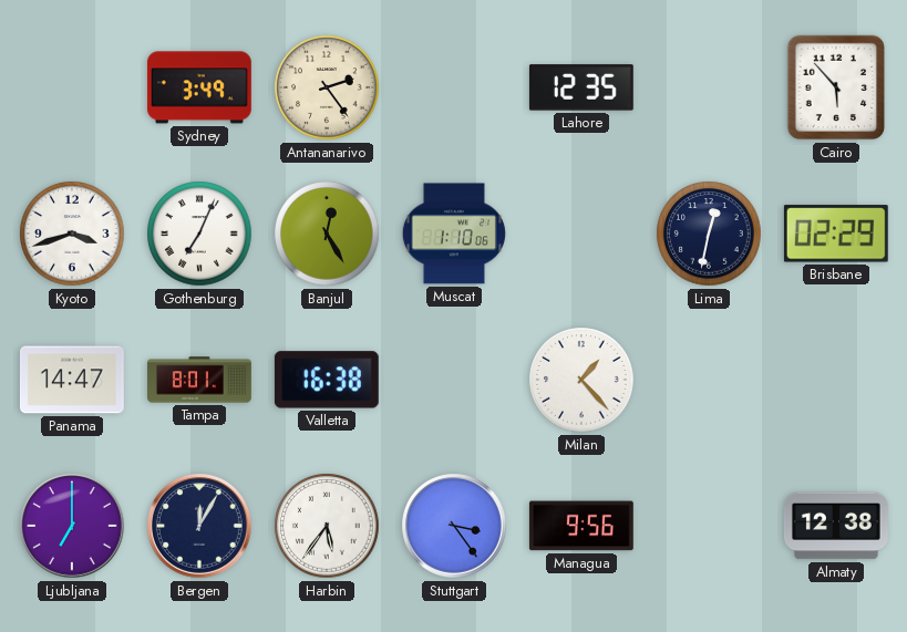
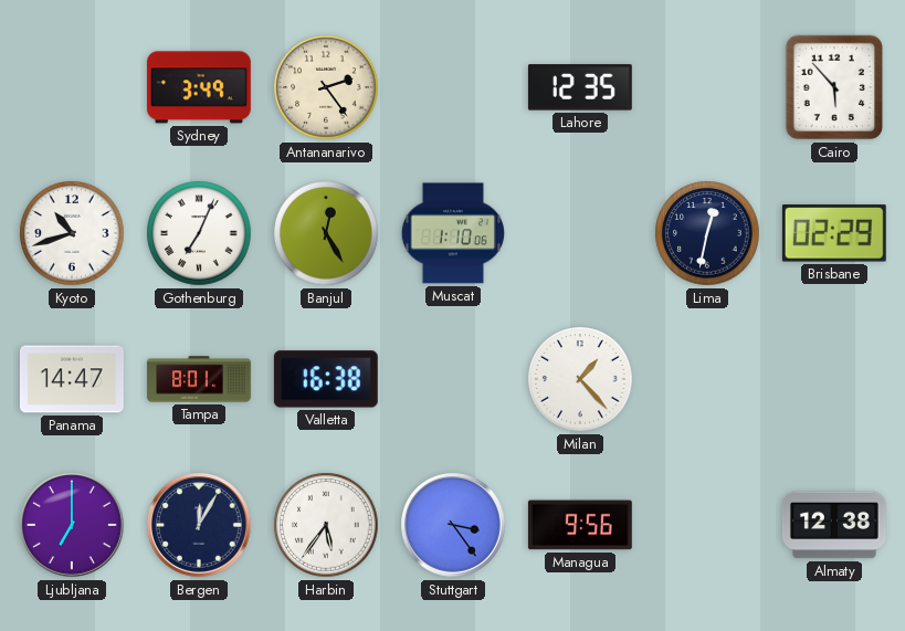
Kyoto: 3:42 -> 10:42
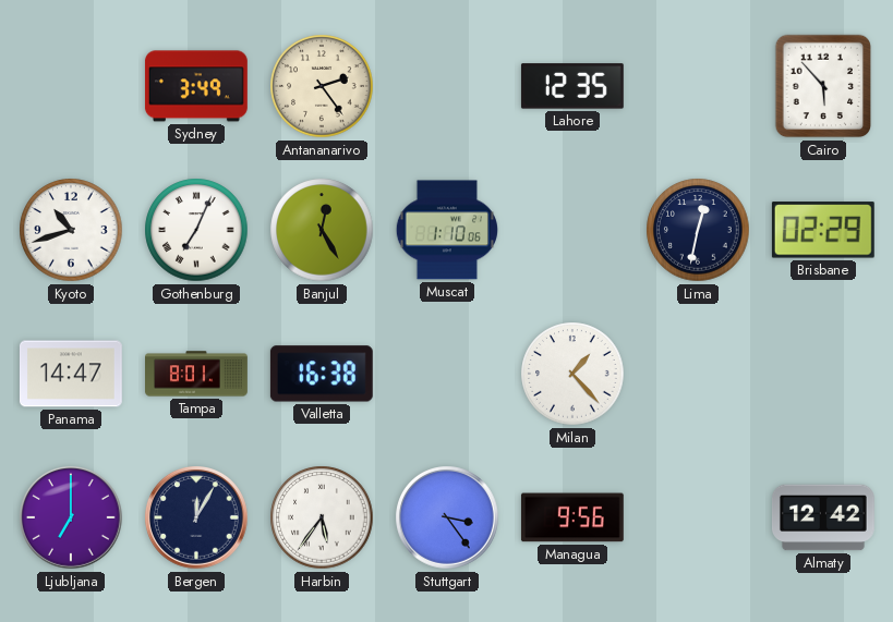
Almaty: 12:38 -> 12:42
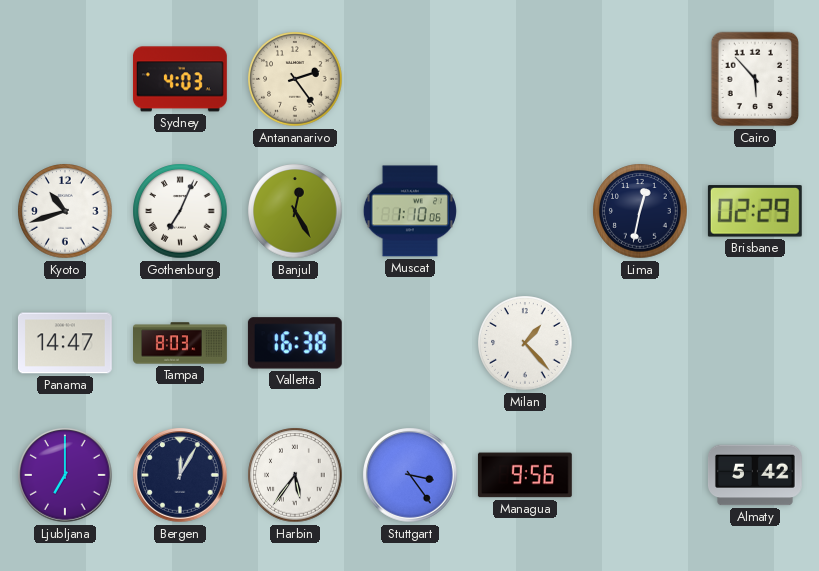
Sydney: 3:49 -> 4:03
Lahore: 12:35 -> none
Tampa: 8:01 -> 8:03
Almaty: 12:42 -> 5:42
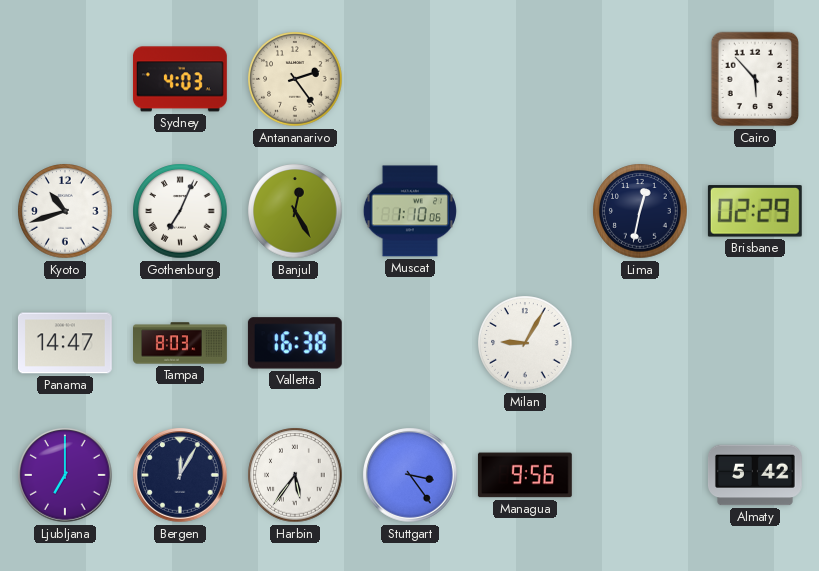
Milan: 1:23 -> 9:05
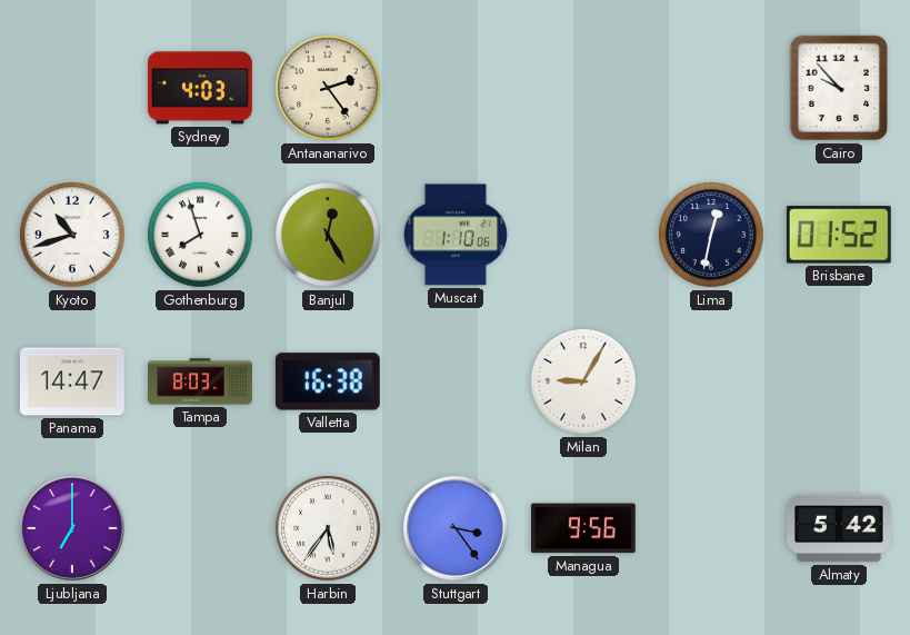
Cairo: 5:53 -> 9:53
Gothenburg: 7:04 -> 7:57
Brisbane: 02:29 -> 01:52
Bergen: 12:05 -> none
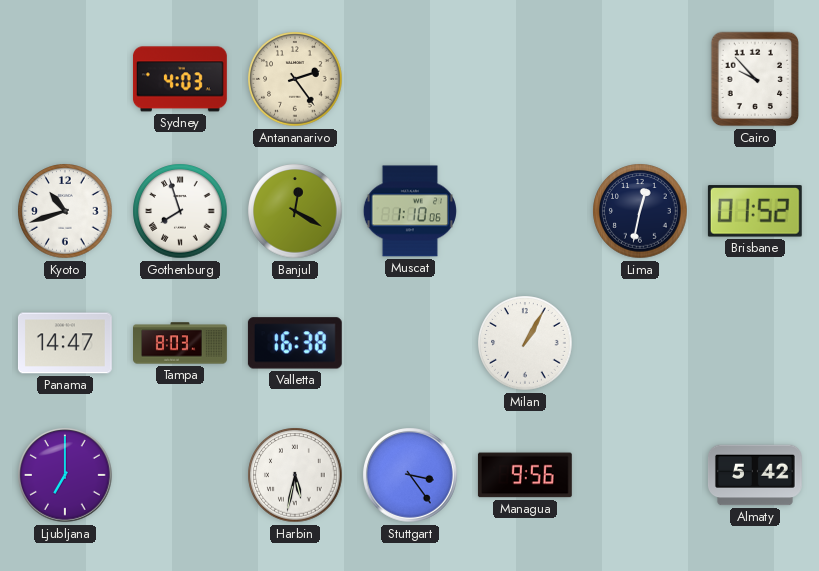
Banjul: 12:25 -> 12:20
Milan: 9:05 -> 1:05
Harbin: 5:36 -> 5:32
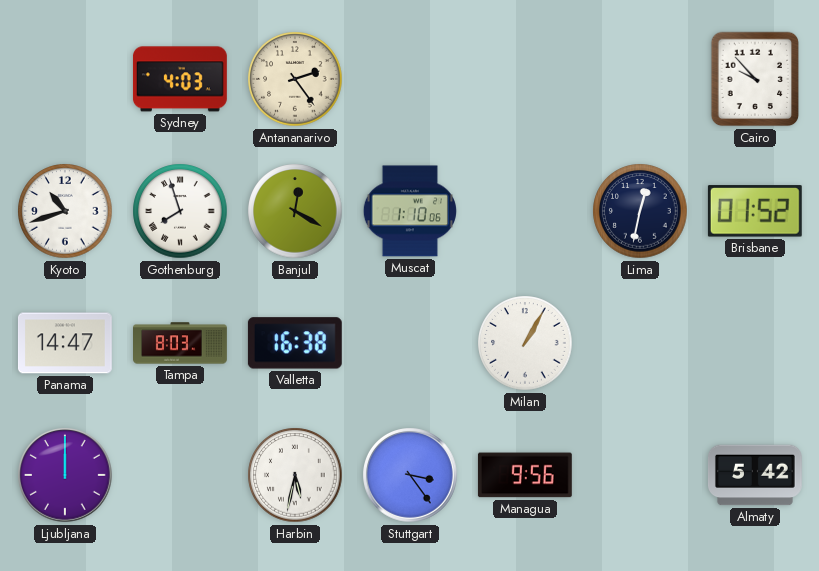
Ljubljana: 7:00 -> 12:00
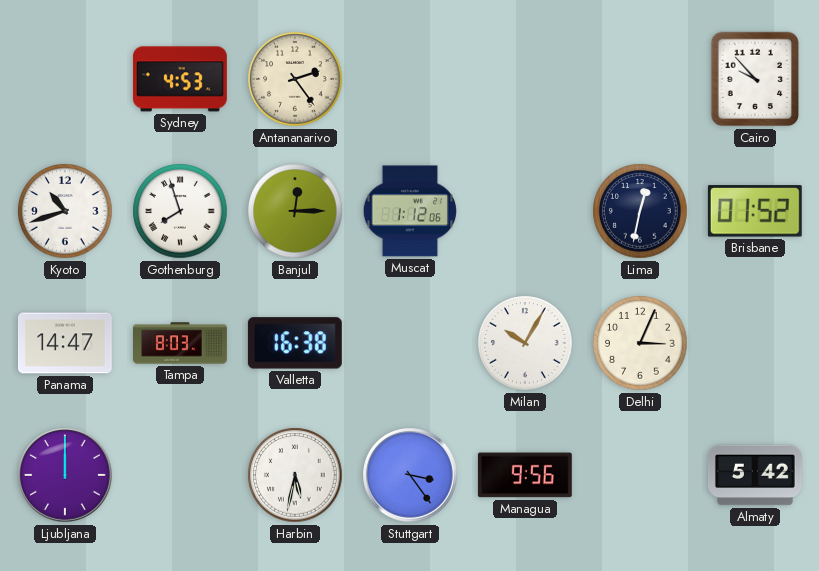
Sydney: 4:03 -> 4:53
Banjul: 12:20 -> 12:15
Muscat: 1:10 -> 1:12
Milan: 1:05 -> 10:05
Delhi: none -> 3:04
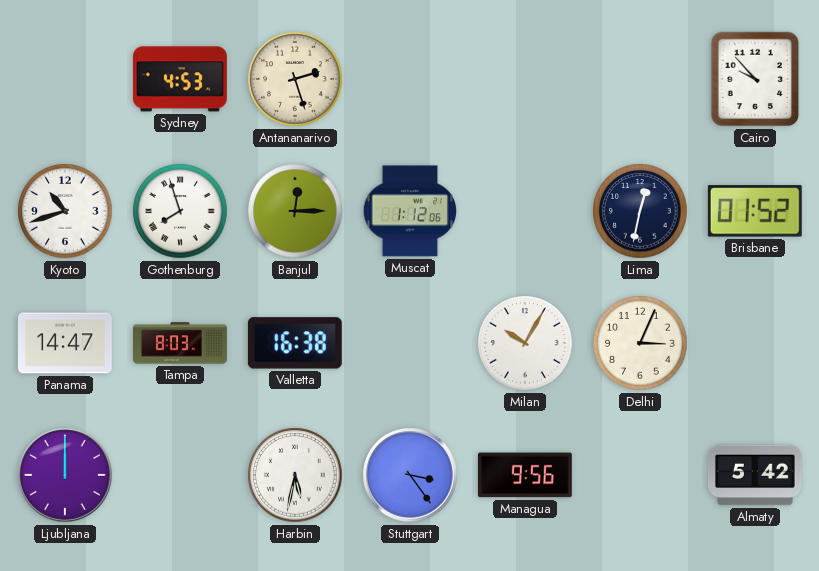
Antananarivo: 2:24 -> 2:27
